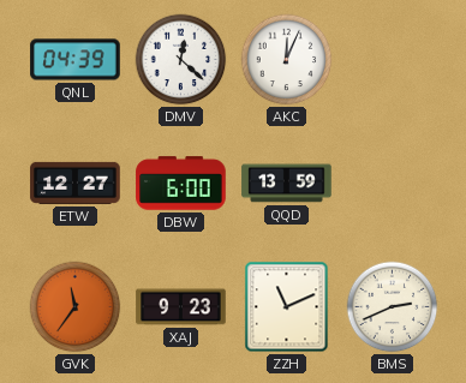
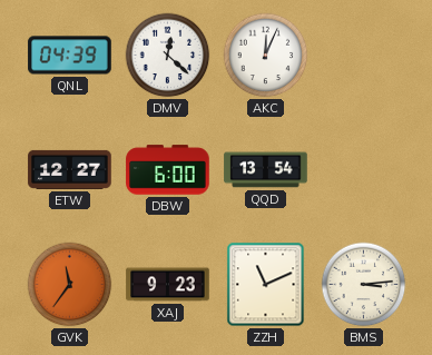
QQD: 13:59 -> 13:54
BMS: 2:41 -> 3:14
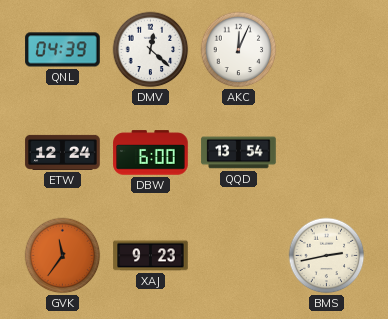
ETW: 12:27 -> 12:24
ZZH: 11:11 -> none
BMS: 3:14 -> 2:43
